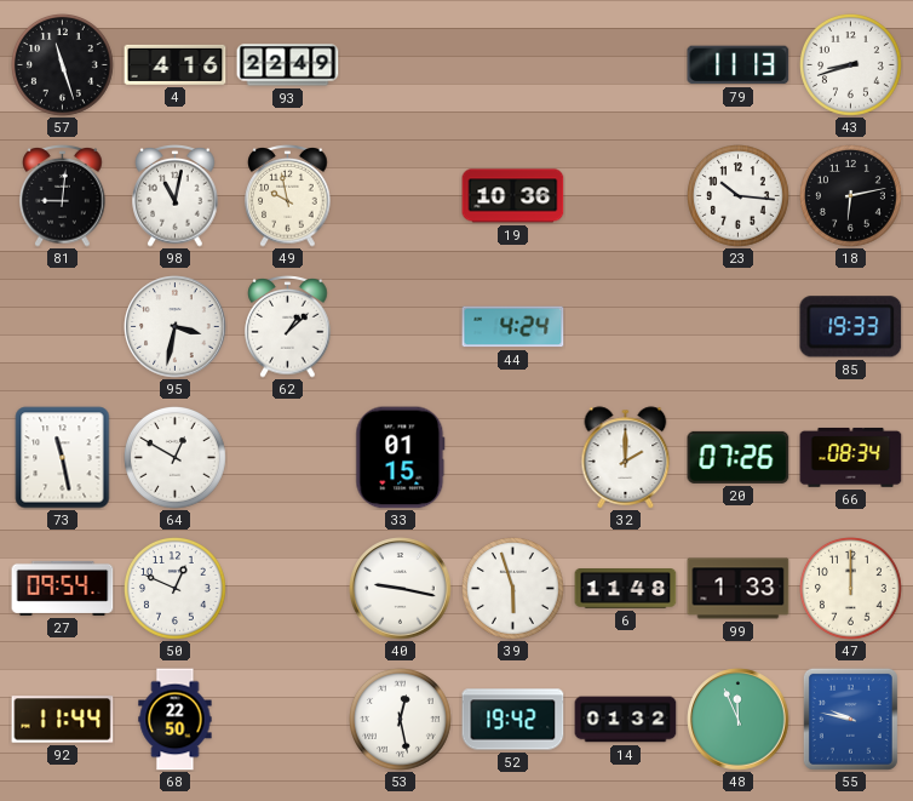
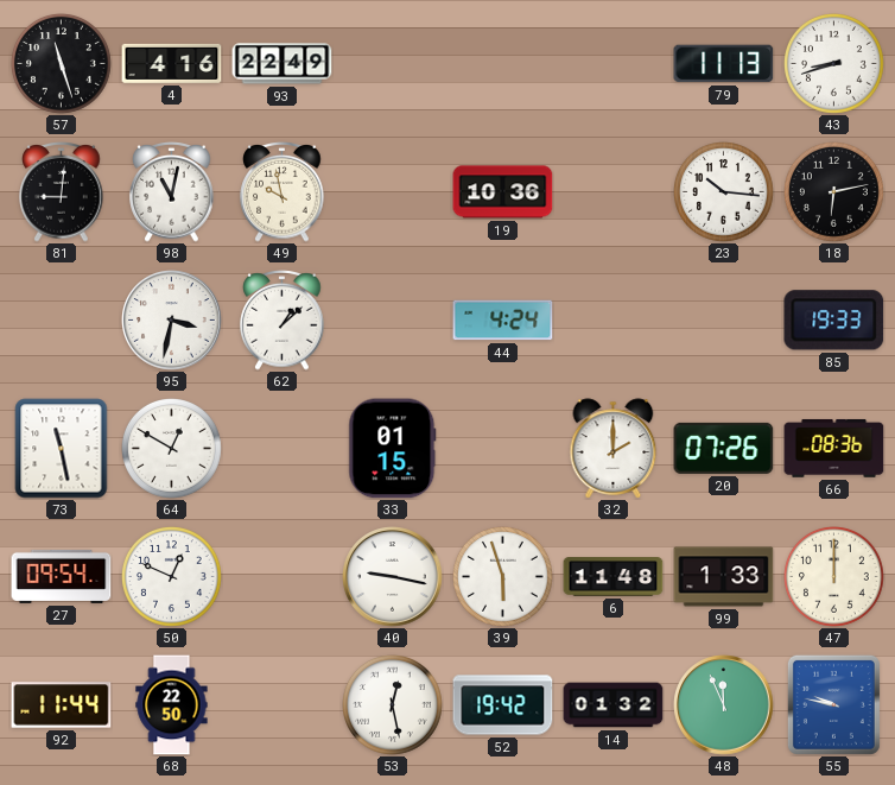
66: 08:34 -> 08:36
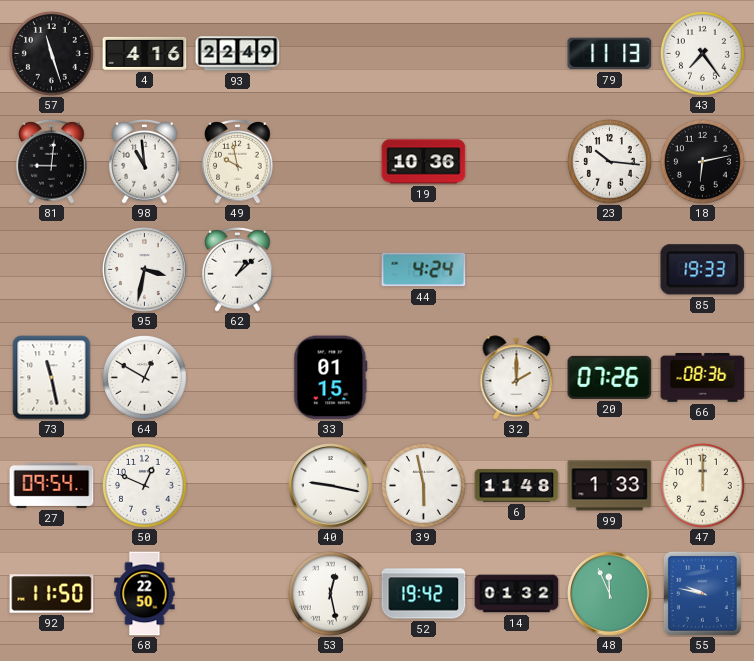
43: 8:42 -> 7:24
98: 11:02 -> 10:59
39: 5:57 -> 5:58
92: 11:44 -> 11:50
